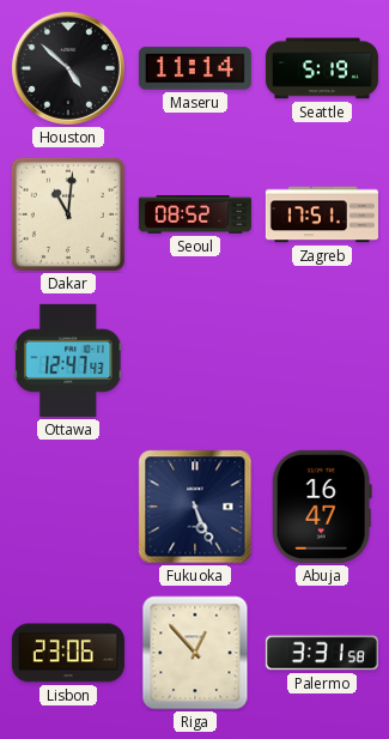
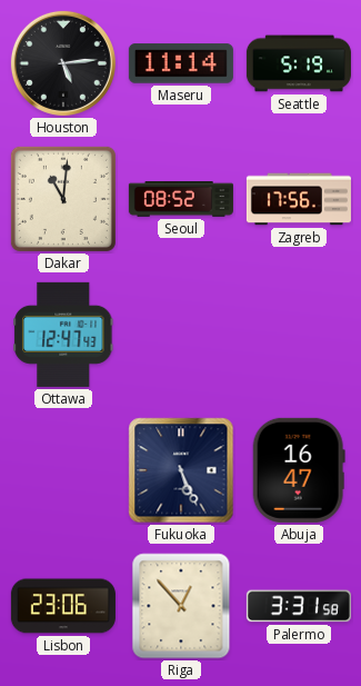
Houston: 4:52 -> 5:14
Zagreb: 17:51 -> 17:56
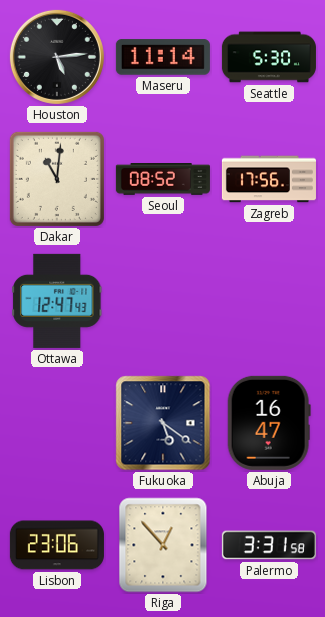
Seattle: 5:19 -> 5:30
Fukuoka: 5:26 -> 5:21
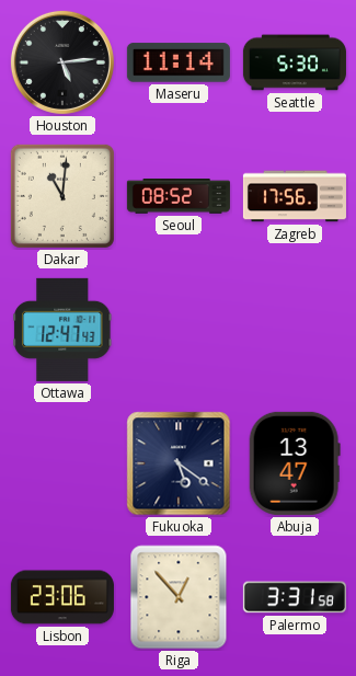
Abuja: 16:47 -> 13:47
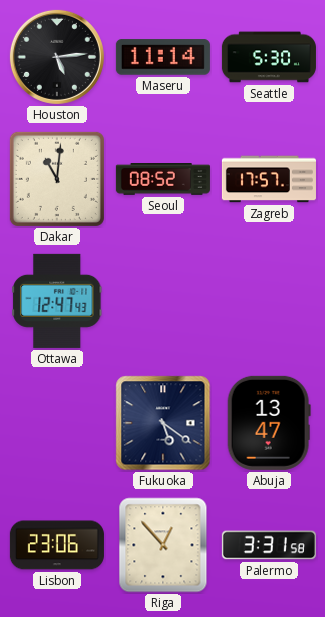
Zagreb: 17:56 -> 17:57
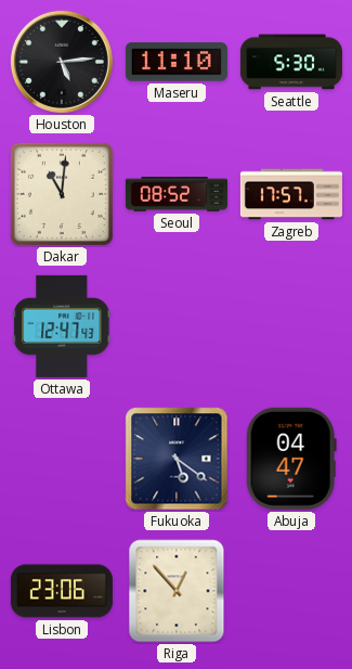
Maseru: 11:14 -> 11:10
Abuja: 13:47 -> 04:47
Palermo: 3:31 -> none
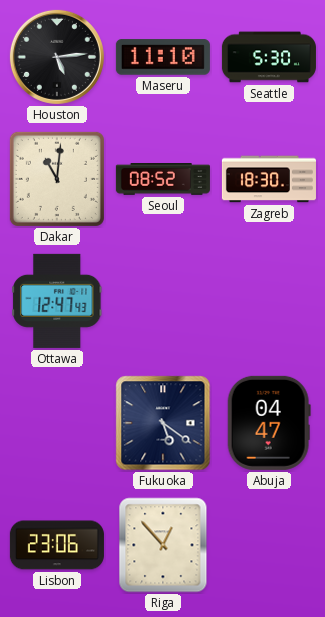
Zagreb: 17:57 -> 18:30
